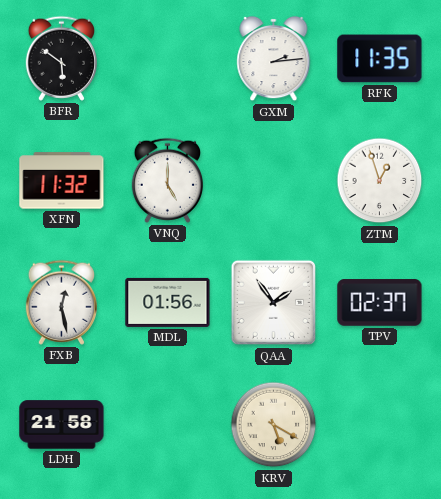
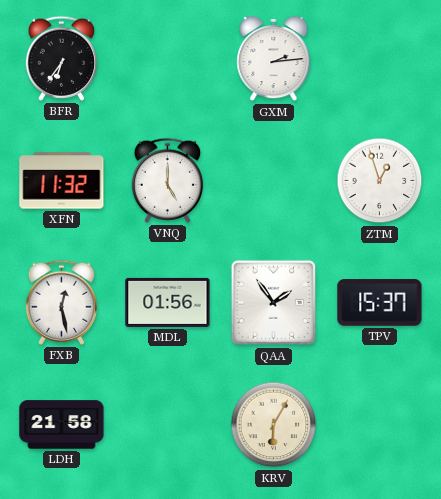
BFR: 5:51 -> 6:36
RFK: 11:35 -> none
TPV: 02:37 -> 15:37
KRV: 5:20 -> 6:05
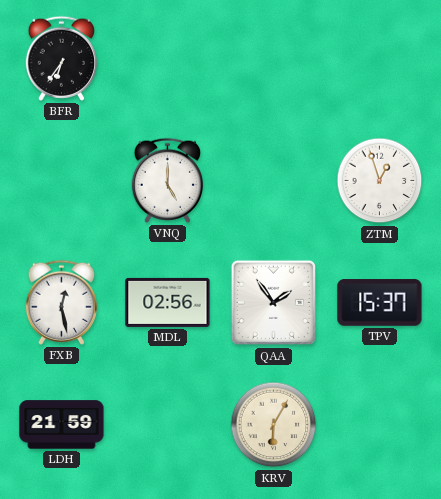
GXM: 2:14 -> none
XFN: 11:32 -> none
MDL: 01:56 -> 02:56
LDH: 21:58 -> 21:59
